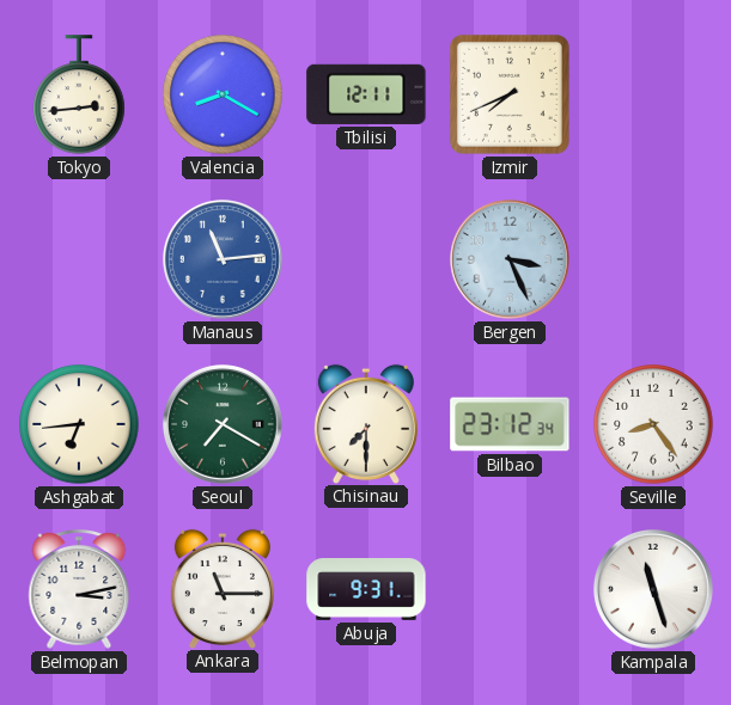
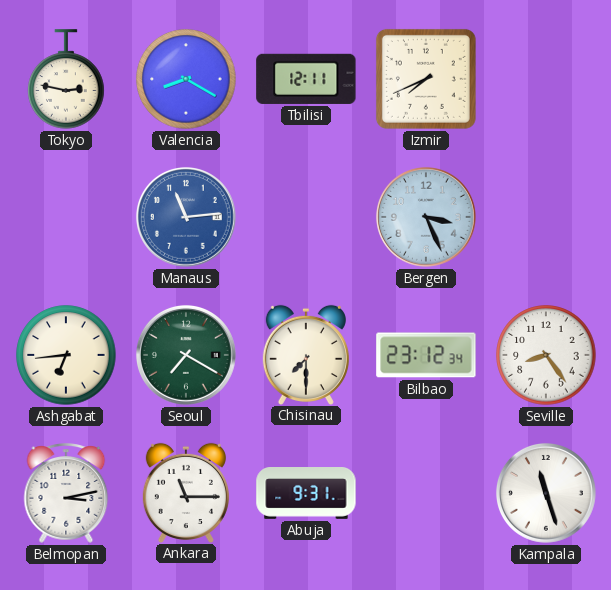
Tokyo: 2:44 -> 2:47
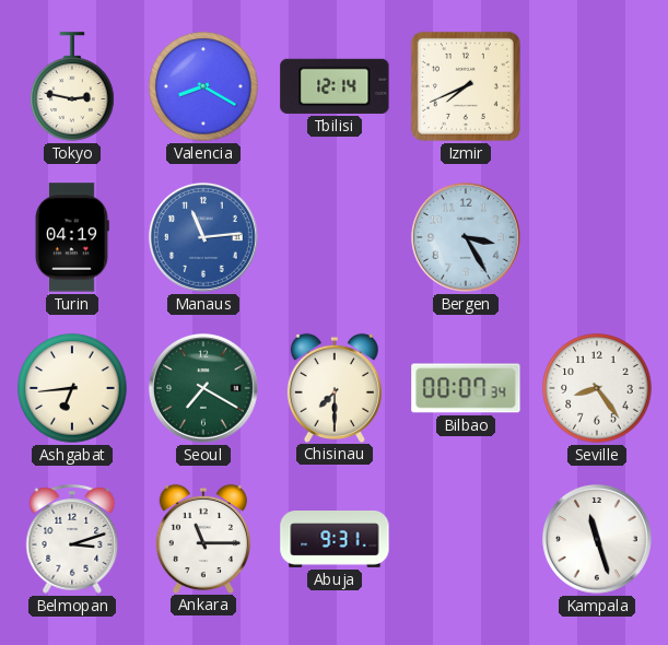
Tbilisi: 12:11 -> 12:14
Turin: none -> 04:19
Bergen: 3:26 -> 3:25
Bilbao: 23:12 -> 00:07
Belmopan: 3:13 -> 3:12
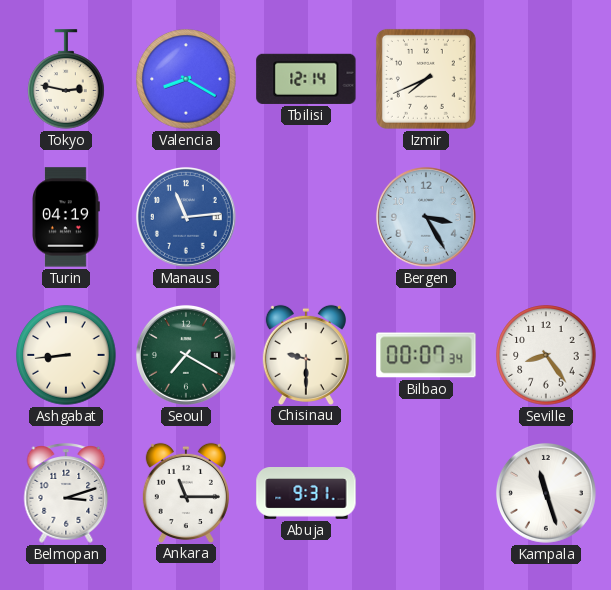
Ashgabat: 6:44 -> 8:44
Chisinau: 7:30 -> 9:30
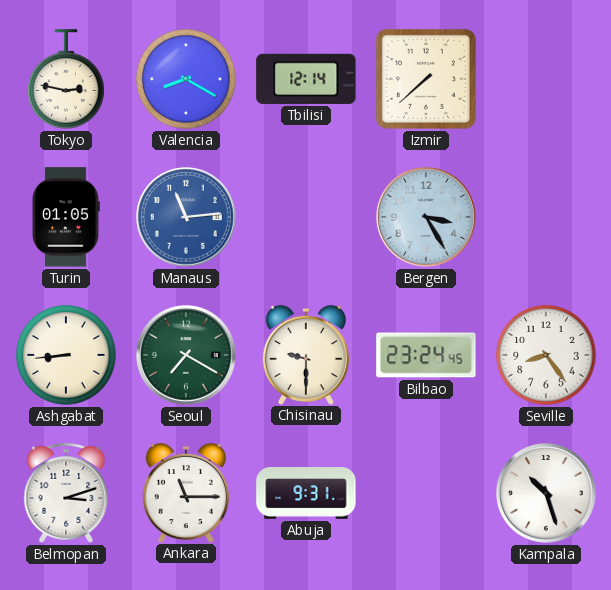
Izmir: 7:41 -> 7:38
Turin: 04:19 -> 01:05
Bilbao: 00:07 -> 23:24
Kampala: 11:27 -> 10:27
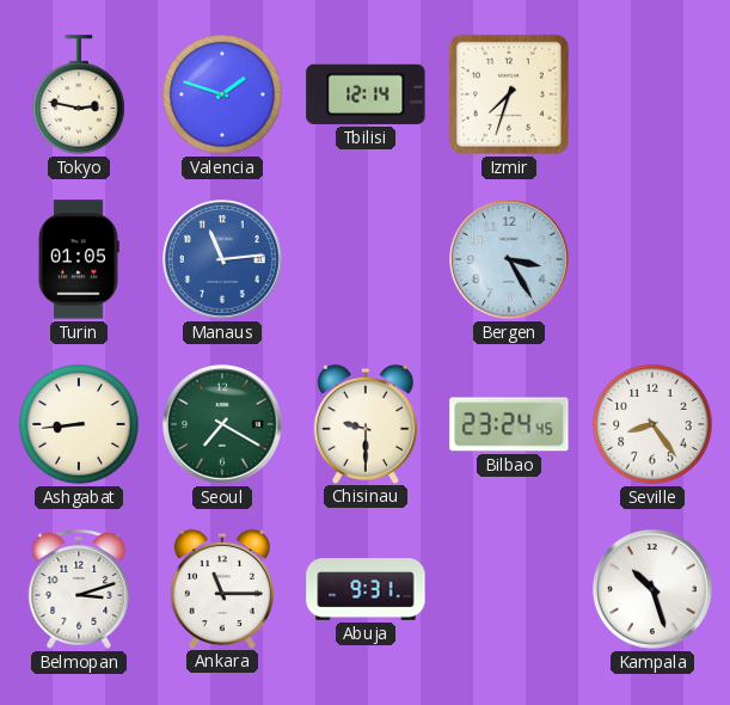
Valencia: 8:20 -> 1:48
Izmir: 7:38 -> 7:33
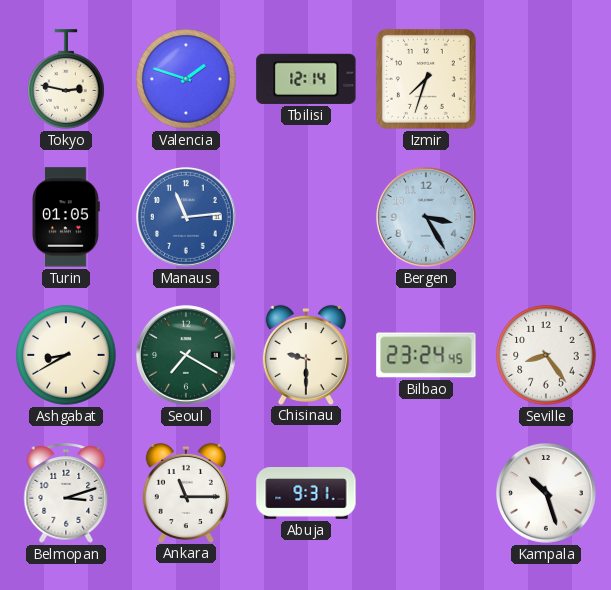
Ashgabat: 8:44 -> 8:40
